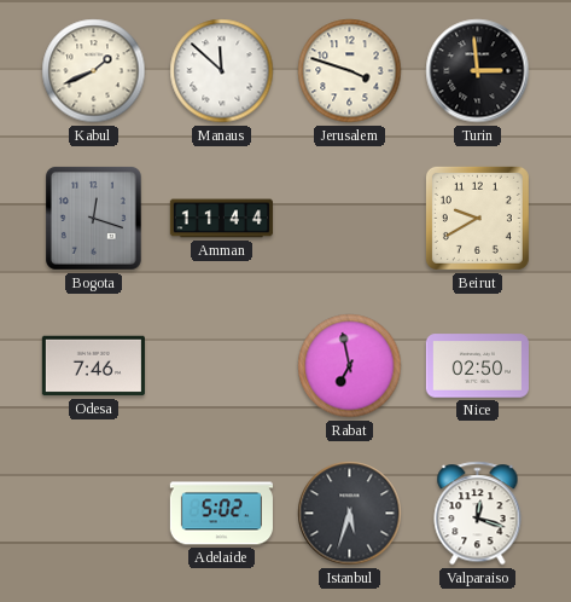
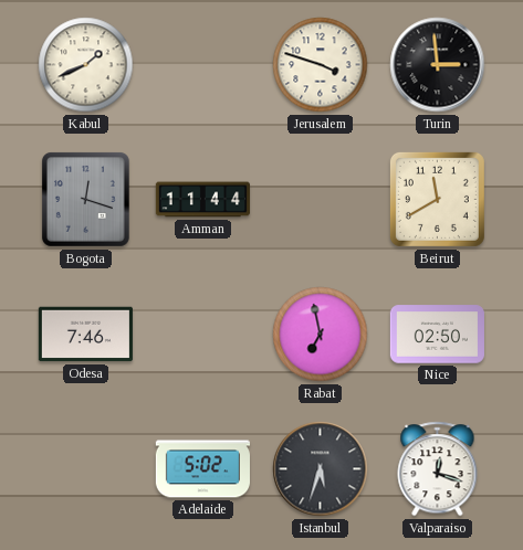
Manaus: 11:52 -> none
Beirut: 9:40 -> 11:40
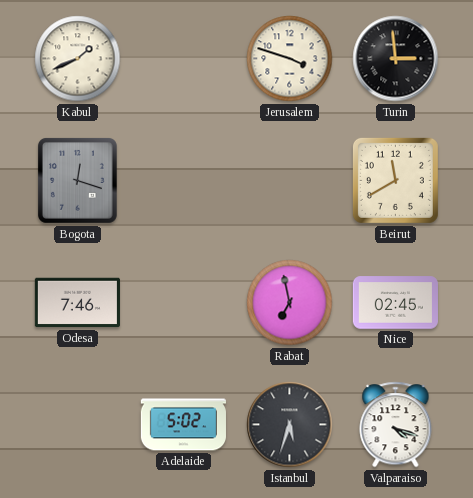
Amman: 11:44 -> none
Nice: 02:50 -> 02:45
Valparaiso: 12:18 -> 4:18
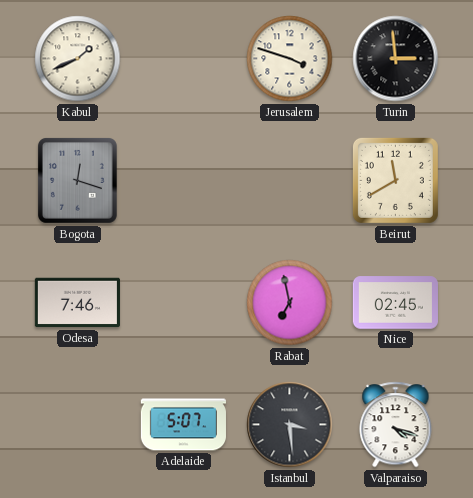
Adelaide: 5:02 -> 5:07
Istanbul: 5:33 -> 3:29
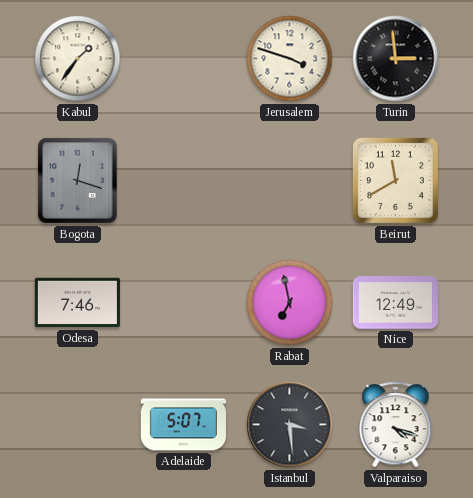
Kabul: 1:41 -> 1:36
Nice: 02:45 -> 12:49
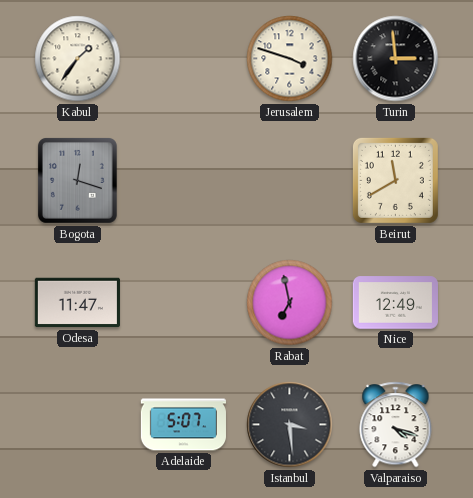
Odesa: 7:46 -> 11:47
